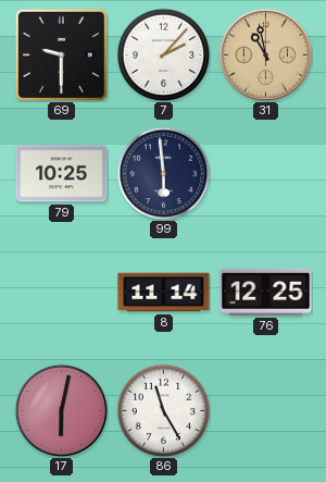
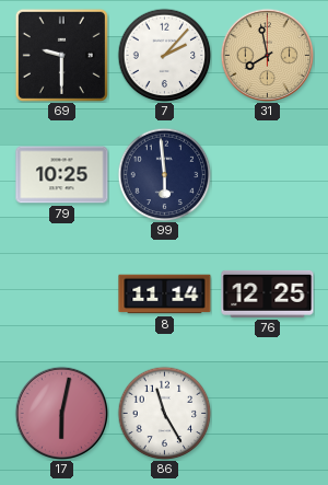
31: 10:58 -> 7:58
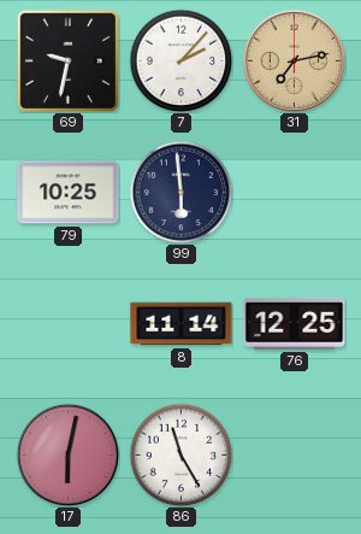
69: 9:30 -> 9:32
31: 7:58 -> 7:13
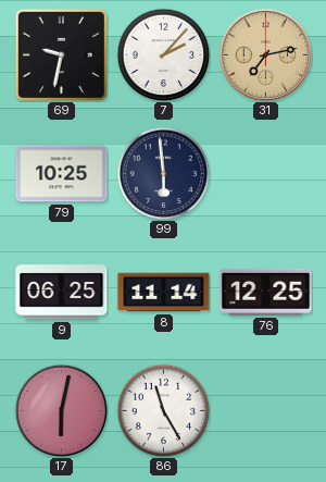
9: none -> 06:25
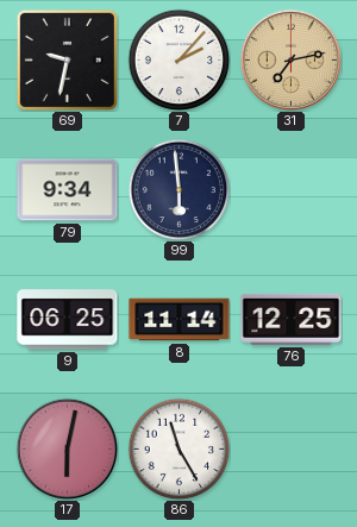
79: 10:25 -> 9:34
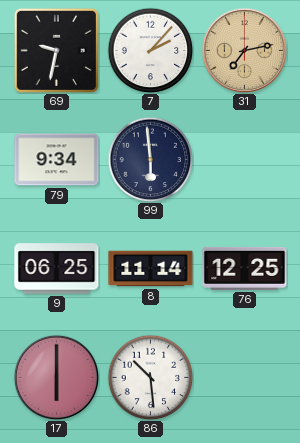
17: 6:02 -> 6:00
86: 11:25 -> 10:29
